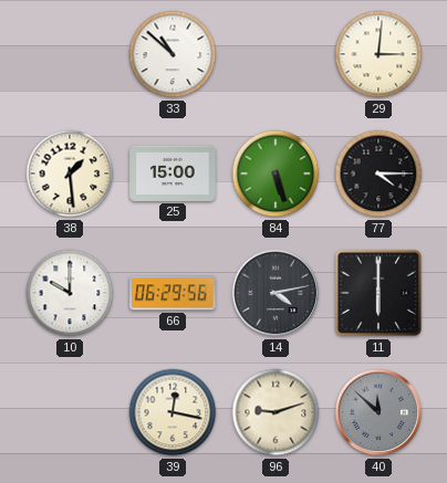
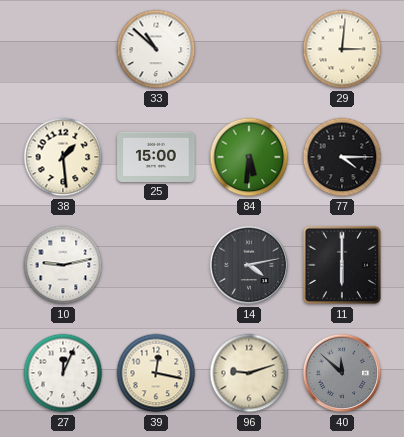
84: 5:27 -> 5:31
10: 10:00 -> 9:13
66: 06:29 -> none
27: none -> 12:04
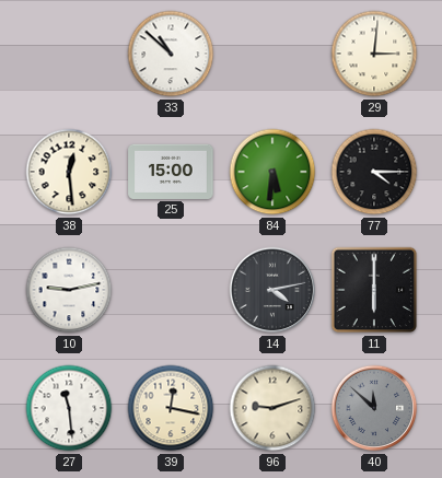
38: 1:29 -> 12:29
27: 12:04 -> 11:29
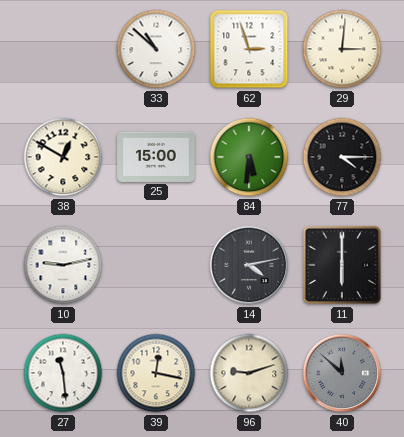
62: none -> 2:57
38: 12:29 -> 12:50
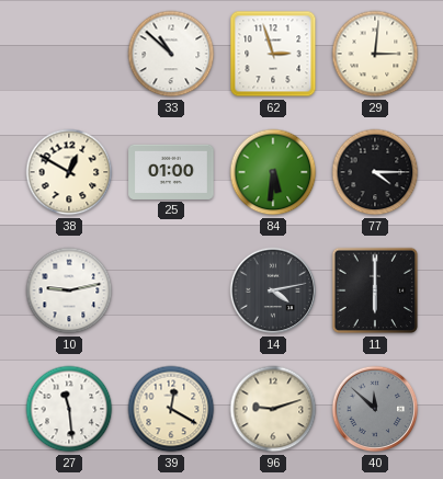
25: 15:00 -> 01:00
39: 12:17 -> 12:20
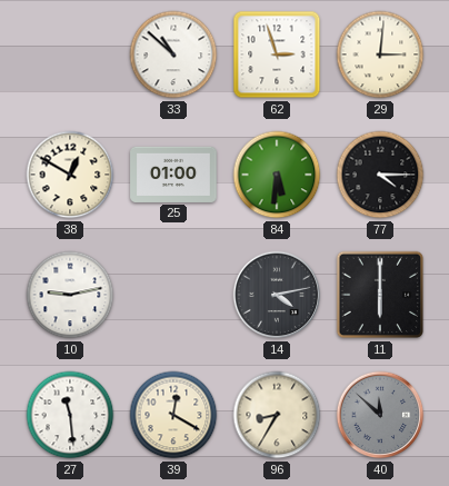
96: 9:12 -> 8:35
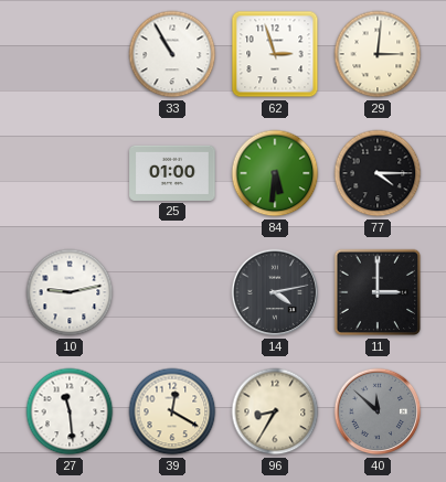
33: 10:52 -> 10:55
38: 12:50 -> none
11: 6:00 -> 3:00
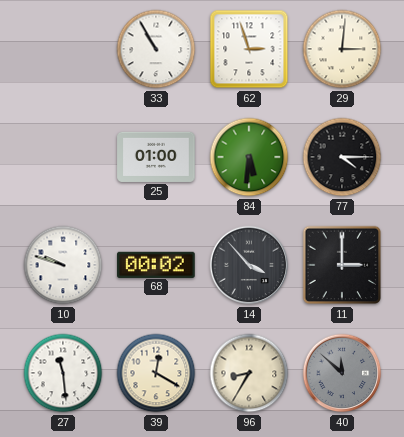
10: 9:13 -> 9:48
68: none -> 00:02
14: 4:13 -> 3:53
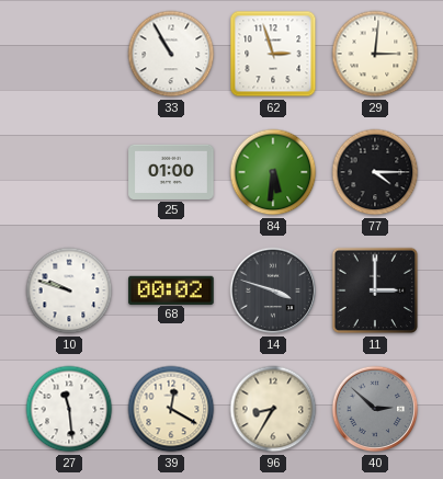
14: 3:53 -> 3:48
40: 11:52 -> 2:52
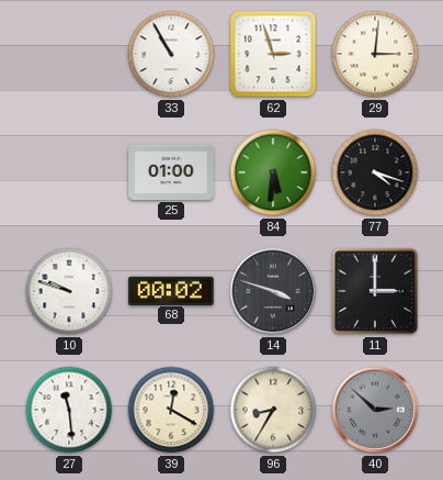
77: 4:15 -> 4:18
